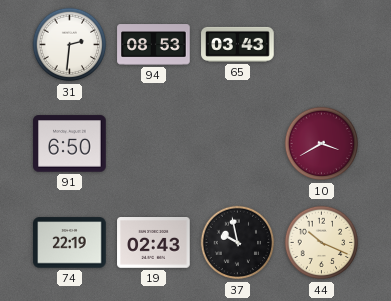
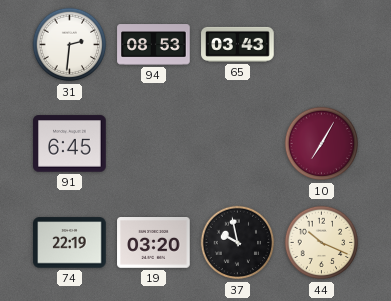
91: 6:50 -> 6:45
10: 3:40 -> 7:05
19: 02:43 -> 03:20
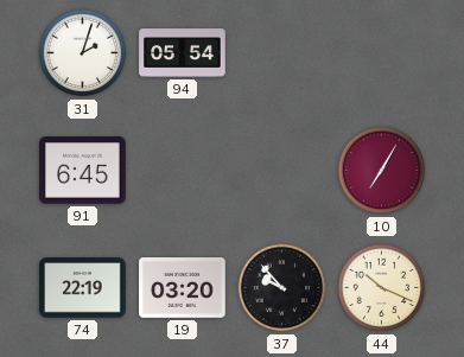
31: 2:31 -> 2:03
94: 08:53 -> 05:54
65: 03:43 -> none
37: 9:58 -> 9:53
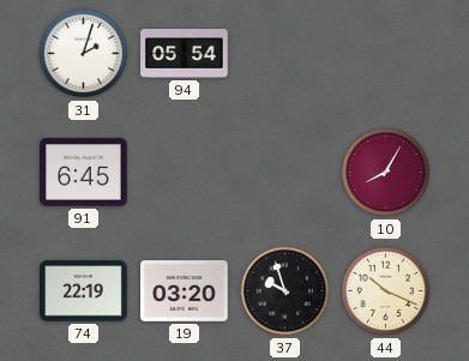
10: 7:05 -> 8:05
37: 9:53 -> 9:57
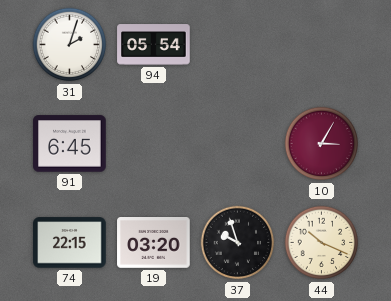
10: 8:05 -> 3:05
74: 22:19 -> 22:15
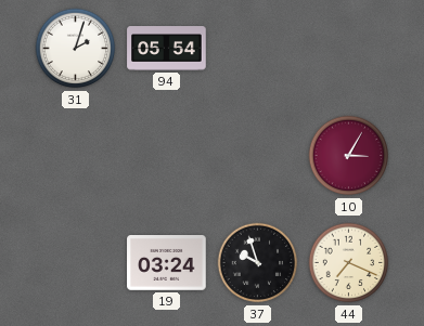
91: 6:45 -> none
74: 22:15 -> none
19: 03:20 -> 03:24
44: 10:19 -> 7:19
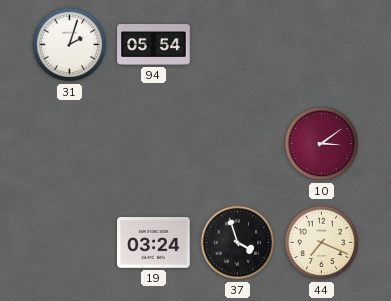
10: 3:05 -> 3:09
37: 9:57 -> 3:57
